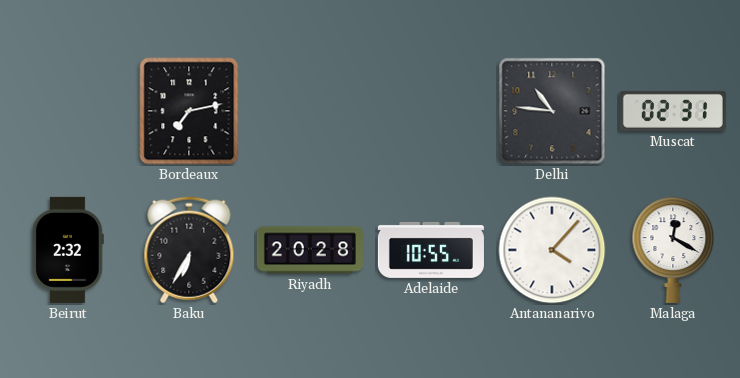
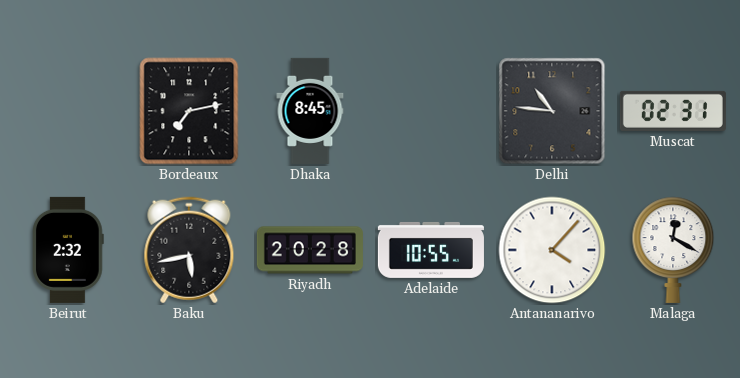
Dhaka: none -> 8:45
Baku: 6:35 -> 5:43
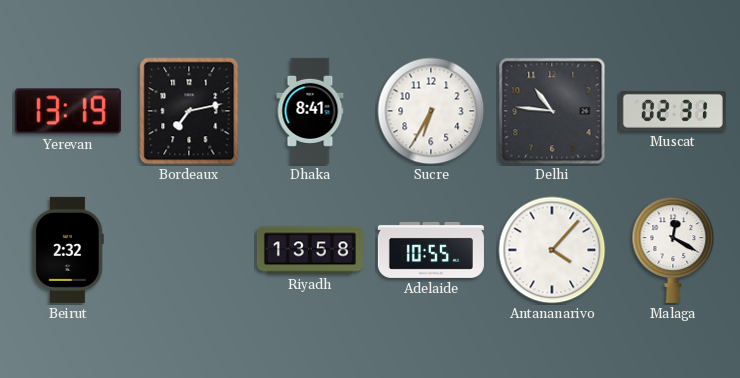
Yerevan: none -> 13:19
Dhaka: 8:45 -> 8:41
Sucre: none -> 6:35
Baku: 5:43 -> none
Riyadh: 20:28 -> 13:58
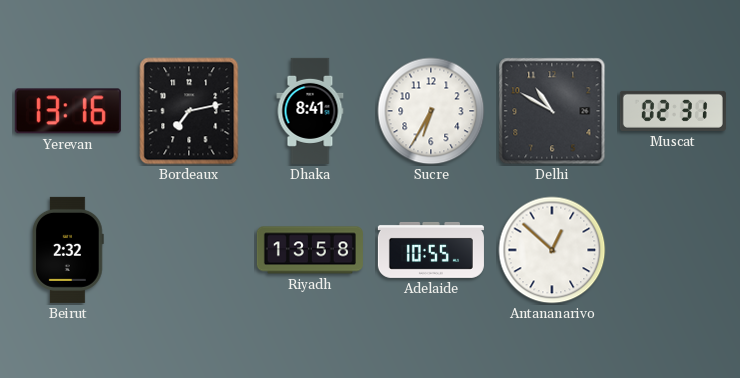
Yerevan: 13:19 -> 13:16
Delhi: 10:46 -> 10:50
Antananarivo: 4:07 -> 12:52
Malaga: 12:20 -> none
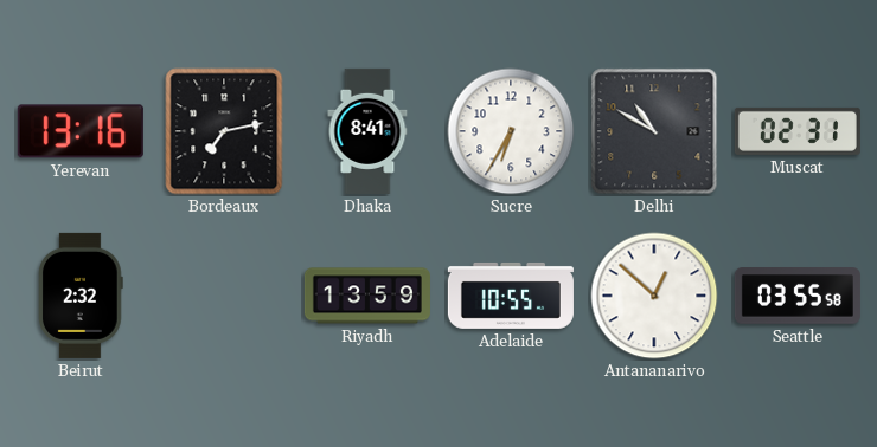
Riyadh: 13:58 -> 13:59
Seattle: none -> 03:55
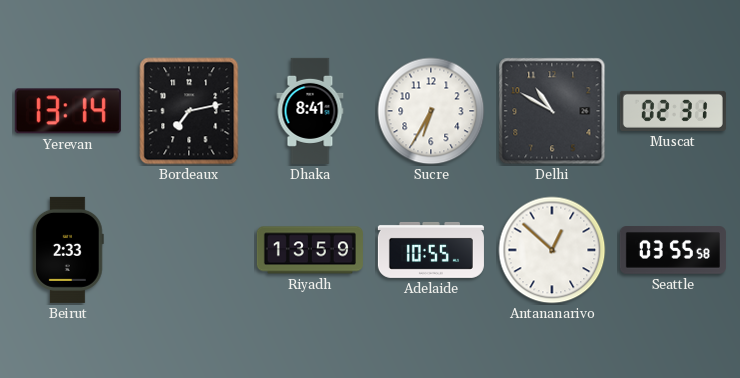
Yerevan: 13:16 -> 13:14
Beirut: 2:32 -> 2:33
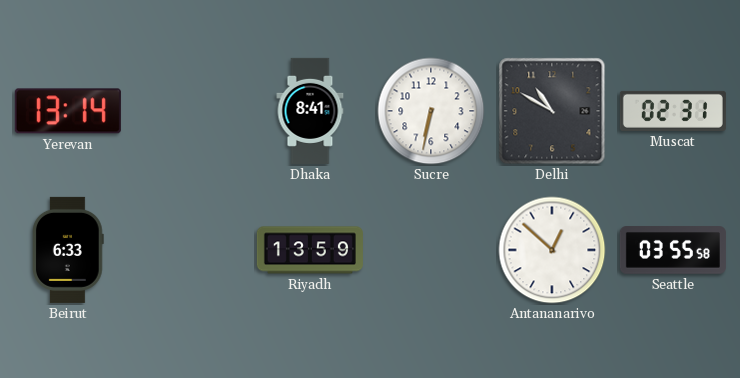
Bordeaux: 7:13 -> none
Sucre: 6:35 -> 6:32
Beirut: 2:33 -> 6:33
Adelaide: 10:55 -> none
